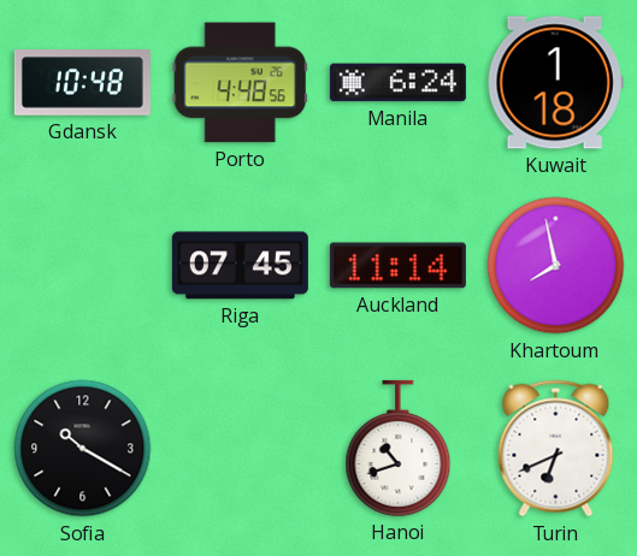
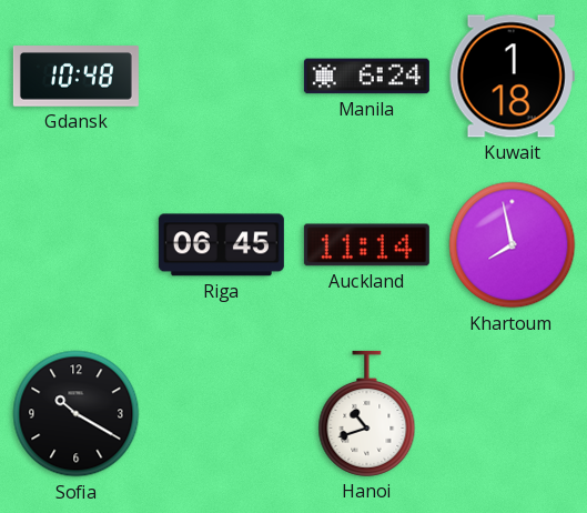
Porto: 4:48 -> none
Riga: 07:45 -> 06:45
Turin: 6:41 -> none
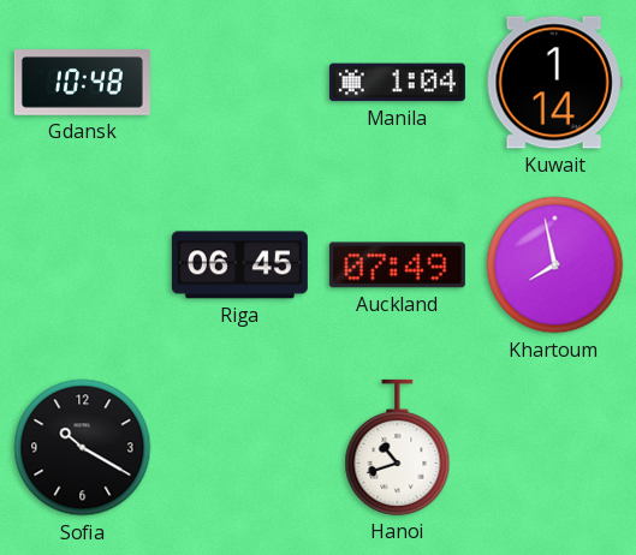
Manila: 6:24 -> 1:04
Kuwait: 1:18 -> 1:14
Auckland: 11:14 -> 07:49
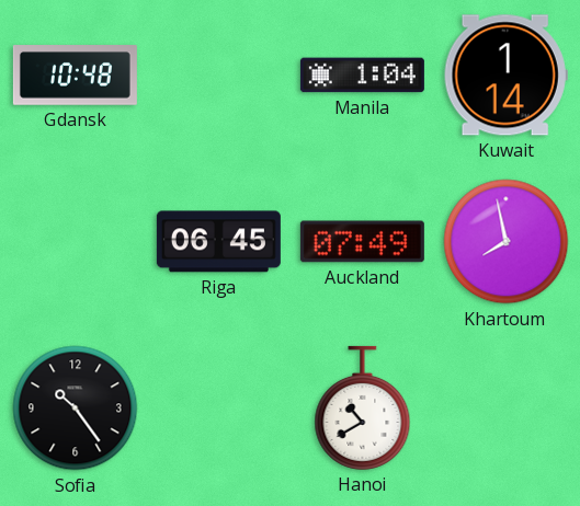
Sofia: 10:20 -> 10:24
Hanoi: 10:42 -> 10:40
